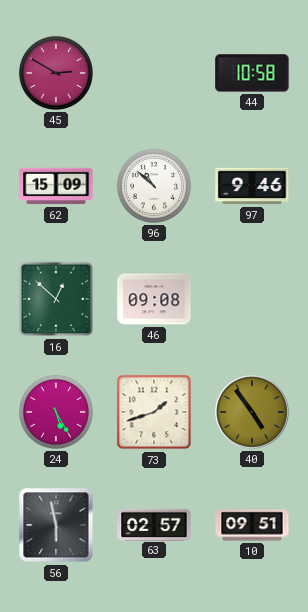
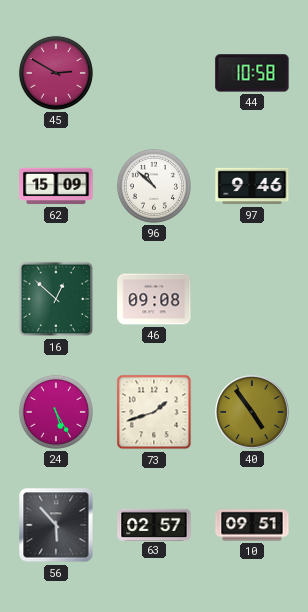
56: 5:58 -> 5:53
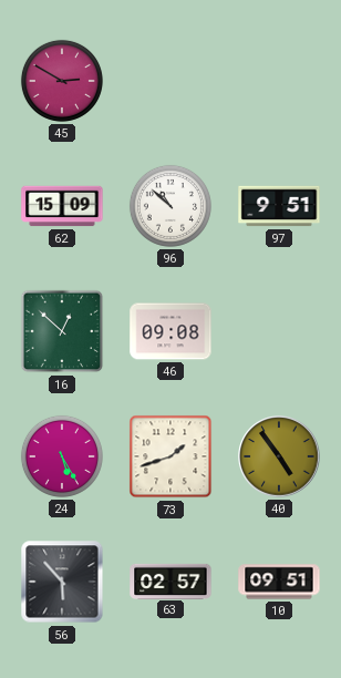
44: 10:58 -> none
97: 9:46 -> 9:51
